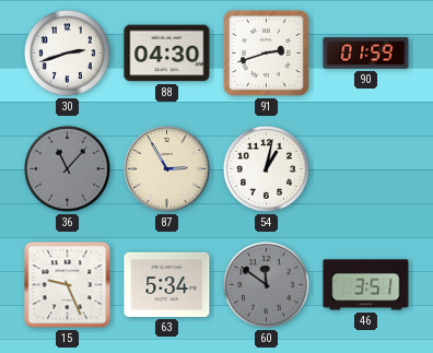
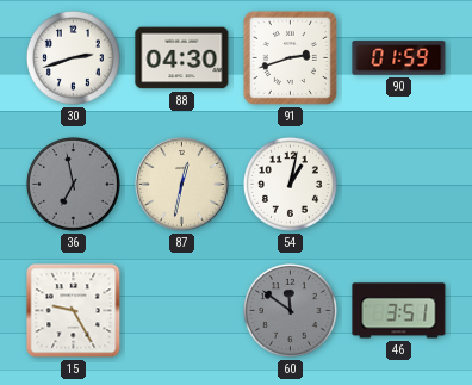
36: 11:07 -> 6:58
87: 2:55 -> 12:32
15: 9:26 -> 9:25
63: 5:34 -> none
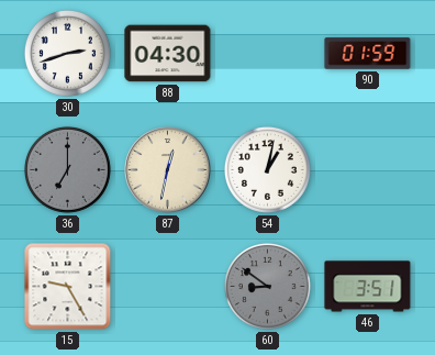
91: 2:42 -> none
36: 6:58 -> 7:00
60: 11:51 -> 8:51
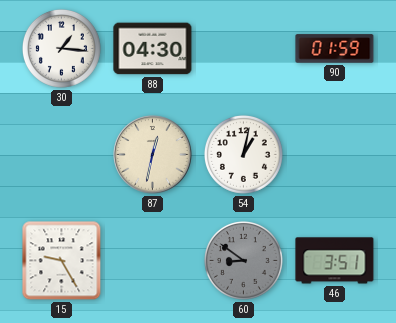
30: 2:42 -> 1:16
36: 7:00 -> none
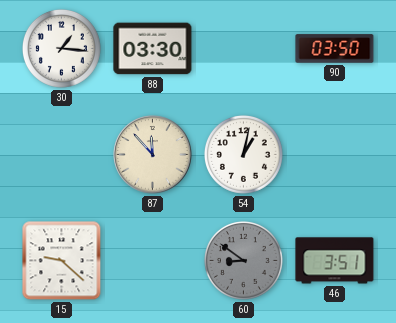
88: 04:30 -> 03:30
90: 01:59 -> 03:50
87: 12:32 -> 11:53
15: 9:25 -> 9:22
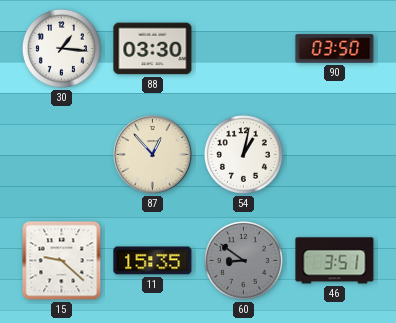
87: 11:53 -> 12:53
11: none -> 15:35
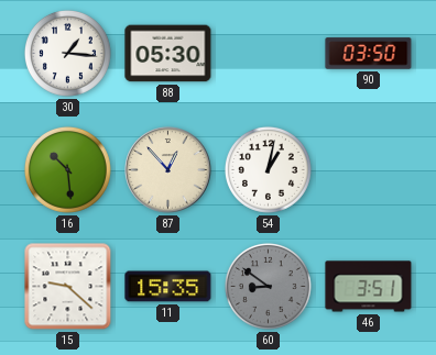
88: 03:30 -> 05:30
16: none -> 10:29
